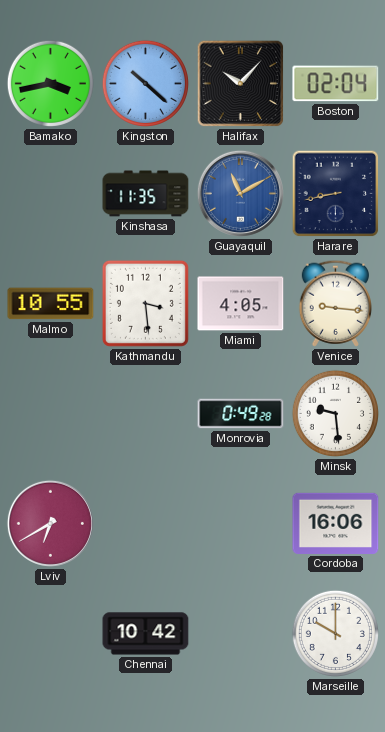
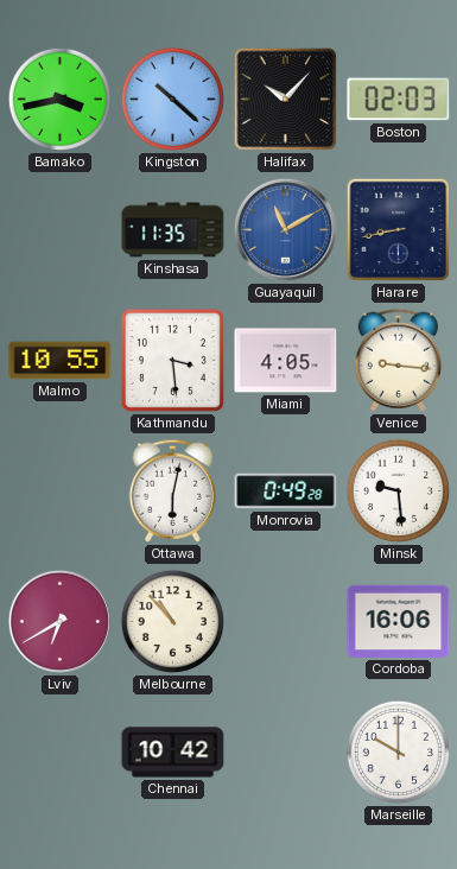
Boston: 02:04 -> 02:03
Ottawa: none -> 6:02
Melbourne: none -> 10:53
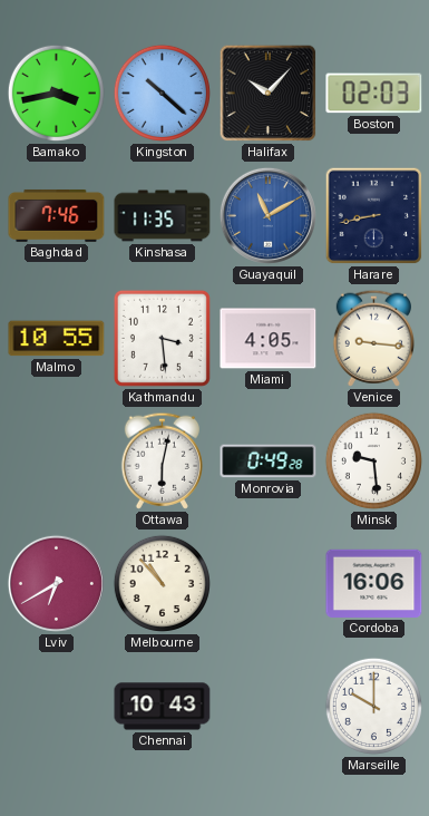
Baghdad: none -> 7:46
Chennai: 10:42 -> 10:43
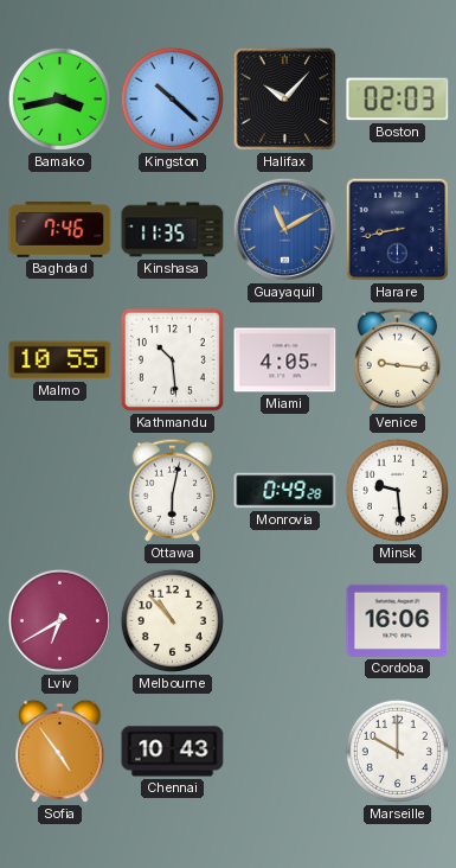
Kathmandu: 3:29 -> 10:29
Sofia: none -> 4:54
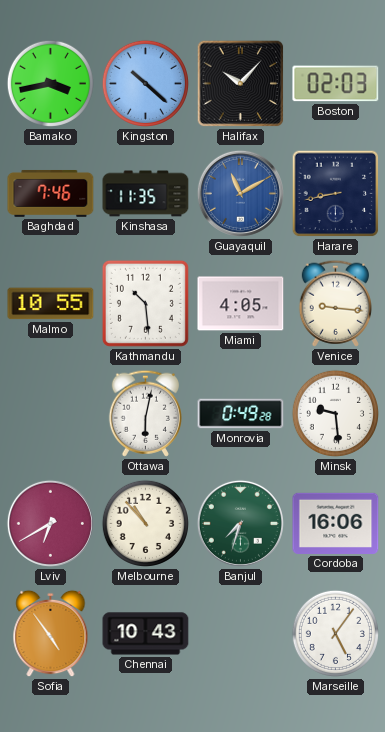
Banjul: none -> 7:33
Marseille: 10:00 -> 5:06
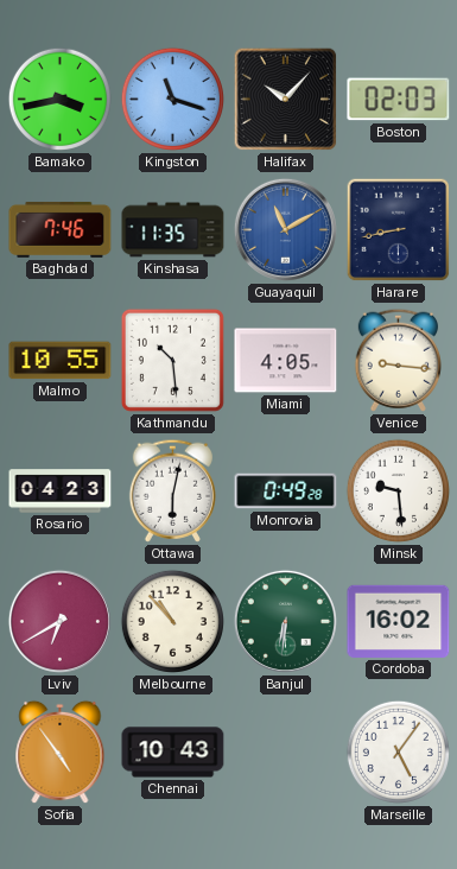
Kingston: 10:22 -> 11:18
Rosario: none -> 04:23
Banjul: 7:33 -> 6:31
Cordoba: 16:06 -> 16:02
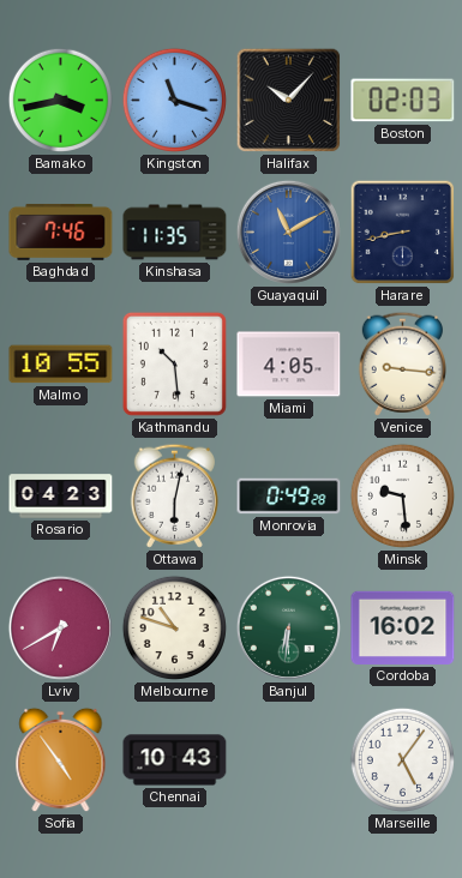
Melbourne: 10:53 -> 10:48
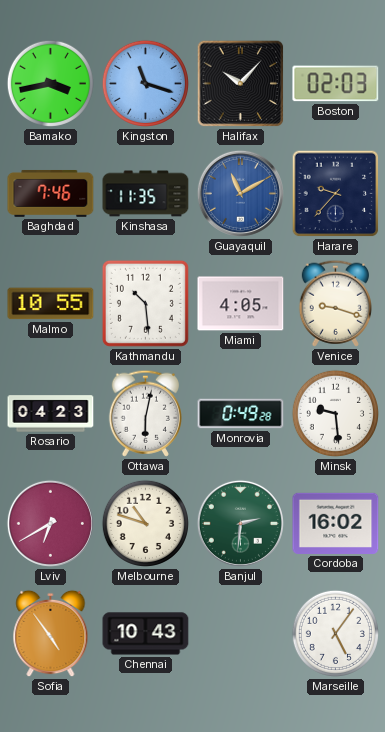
Harare: 8:43 -> 9:37
Venice: 9:16 -> 9:18
Banjul: 6:31 -> 2:31
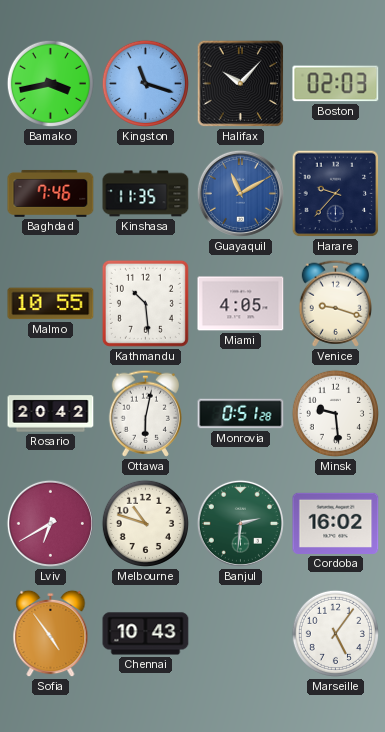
Rosario: 04:23 -> 20:42
Monrovia: 0:49 -> 0:51
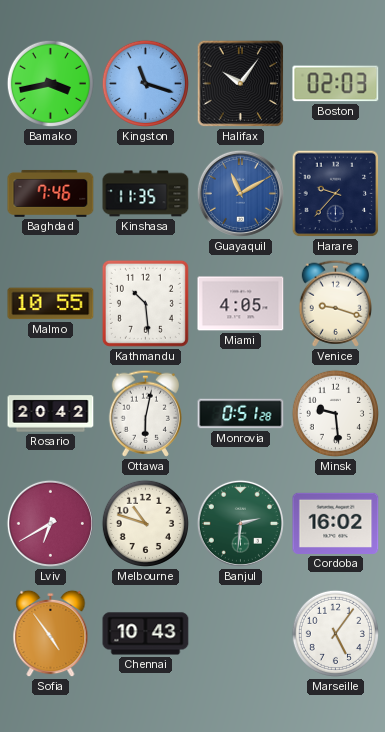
Halifax: 10:07 -> 10:06
